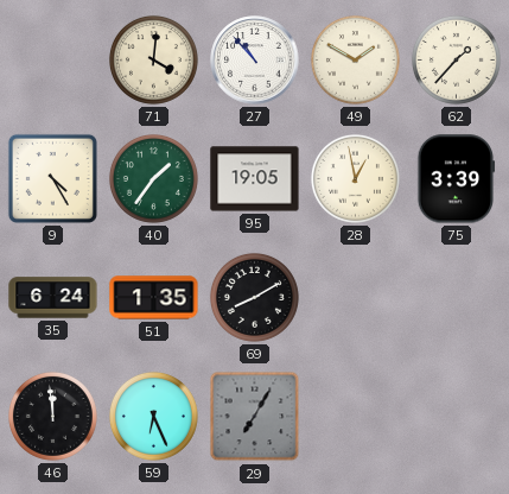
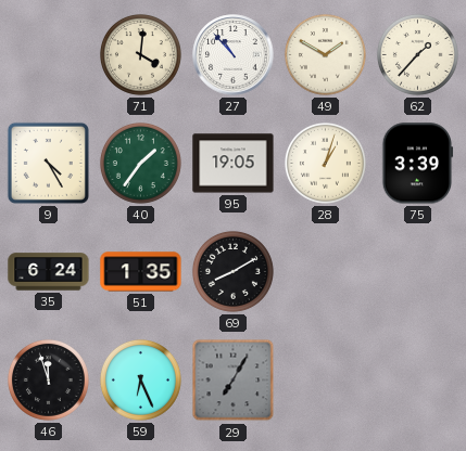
28: 12:58 -> 1:03
46: 11:59 -> 11:57
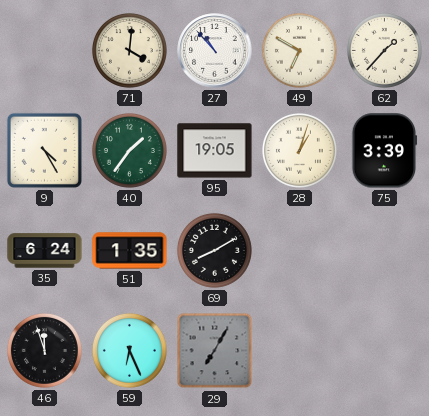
49: 1:50 -> 6:50
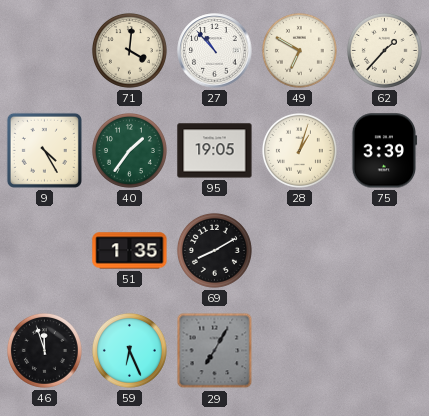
35: 6:24 -> none
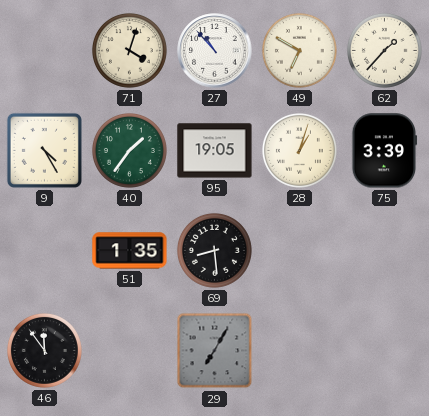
71: 4:01 -> 4:03
69: 8:10 -> 8:29
46: 11:57 -> 11:54
59: 6:26 -> none
